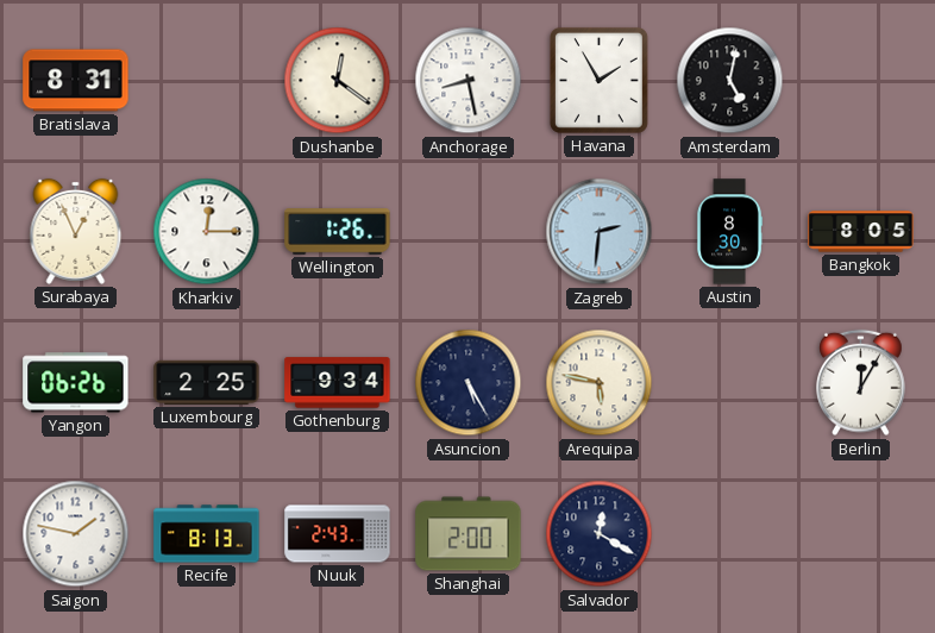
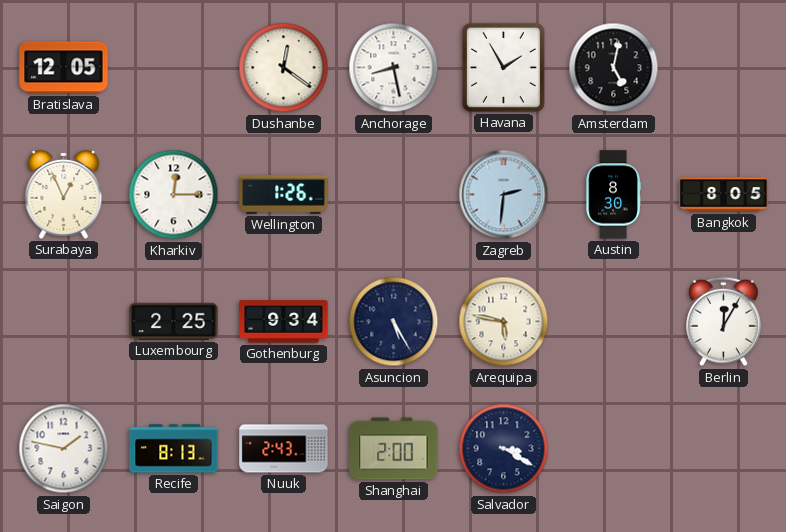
Bratislava: 8:31 -> 12:05
Yangon: 06:26 -> none
Salvador: 12:20 -> 3:20
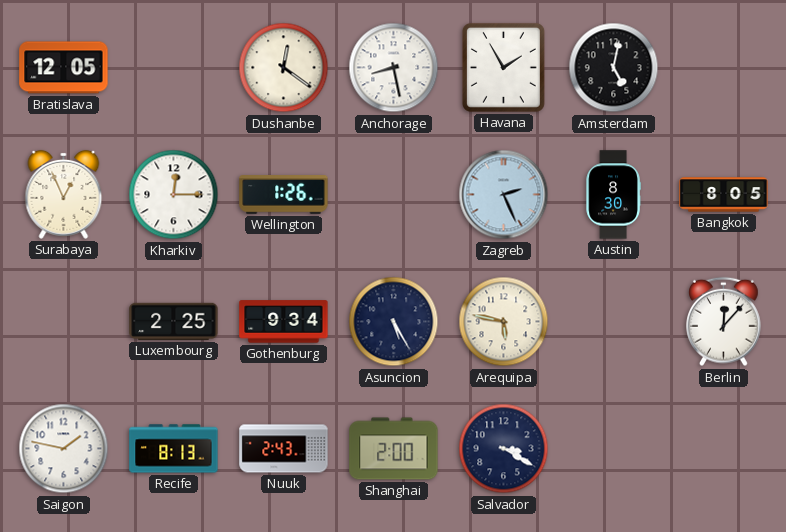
Zagreb: 2:31 -> 2:26
Berlin: 12:05 -> 12:07
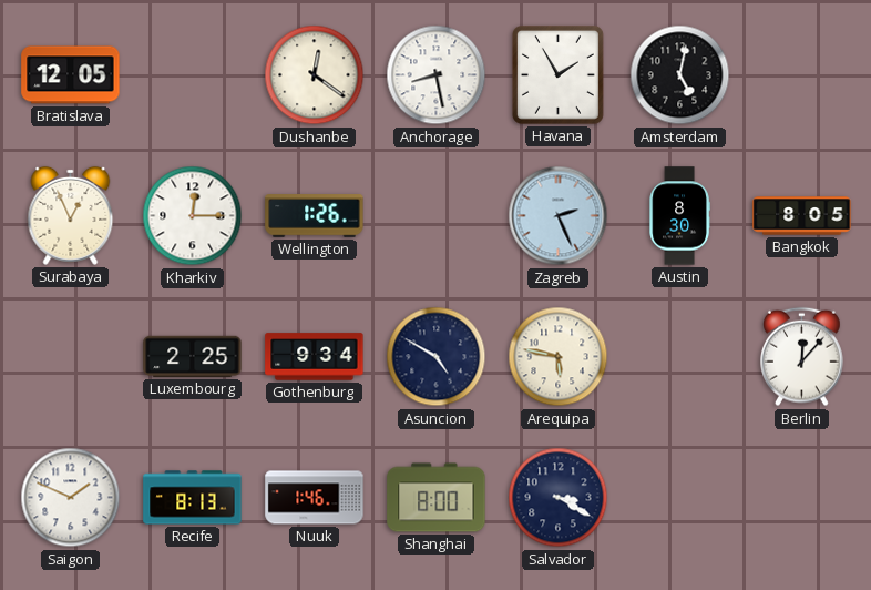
Asuncion: 5:25 -> 4:50
Saigon: 1:47 -> 1:49
Nuuk: 2:43 -> 1:46
Shanghai: 2:00 -> 8:00
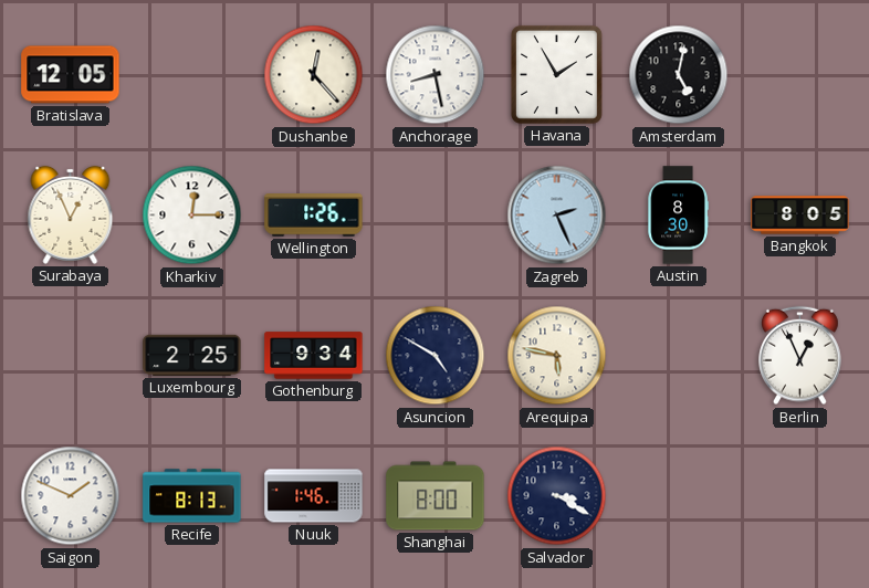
Dushanbe: 12:21 -> 12:23
Berlin: 12:07 -> 12:56
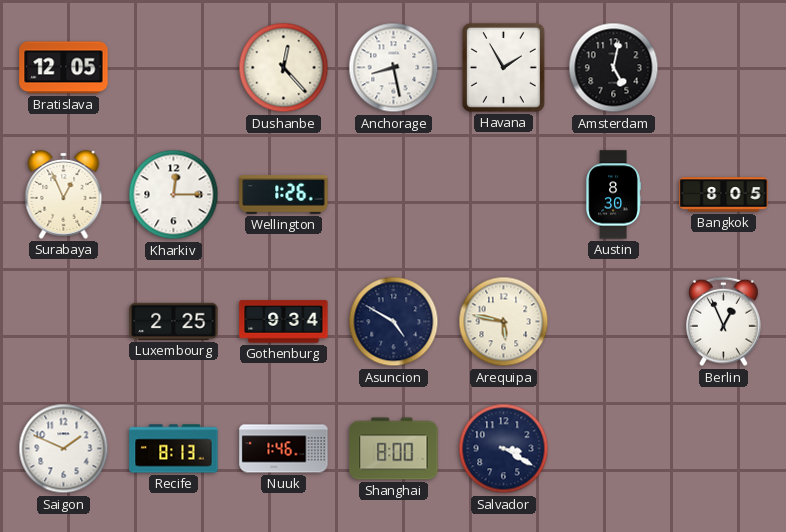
Zagreb: 2:26 -> none
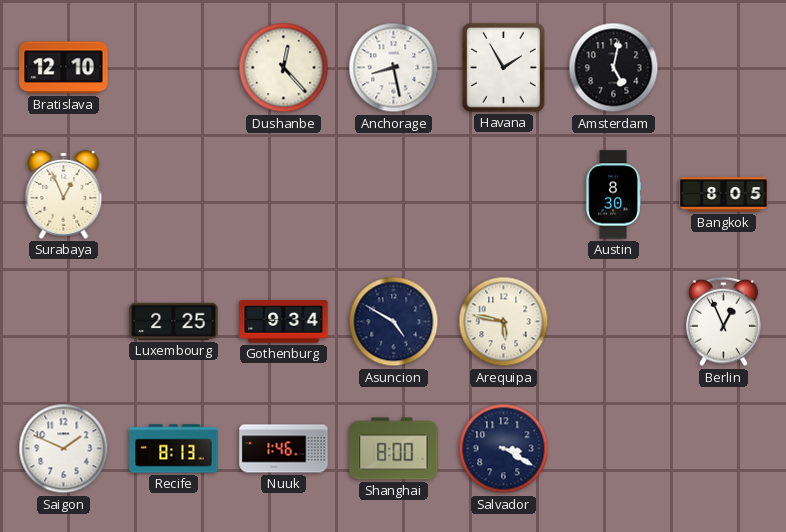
Bratislava: 12:05 -> 12:10
Kharkiv: 12:15 -> none
Wellington: 1:26 -> none
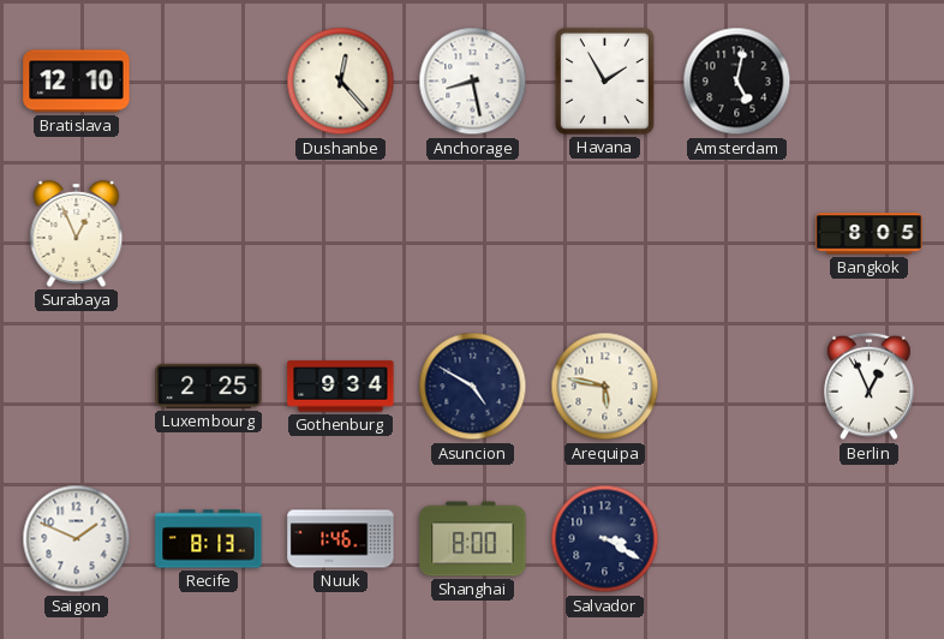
Austin: 8:30 -> none
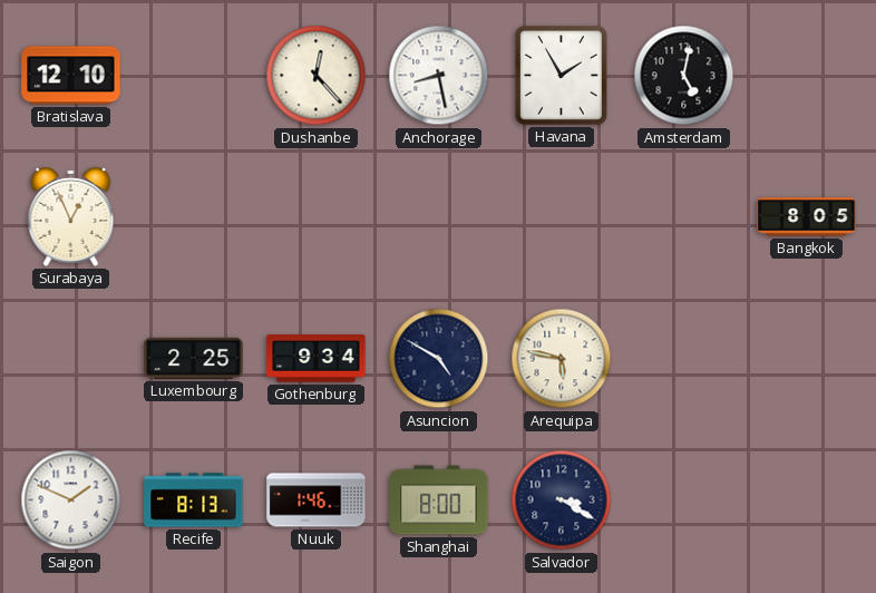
Berlin: 12:56 -> none
